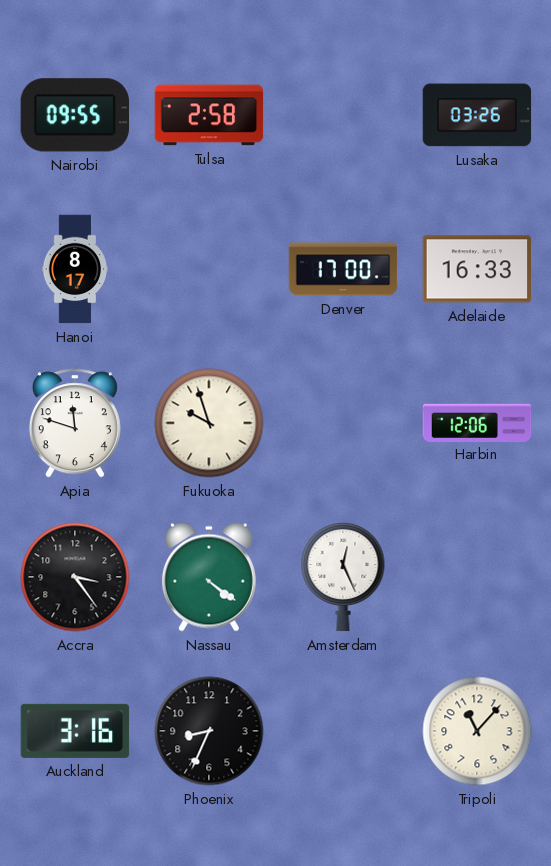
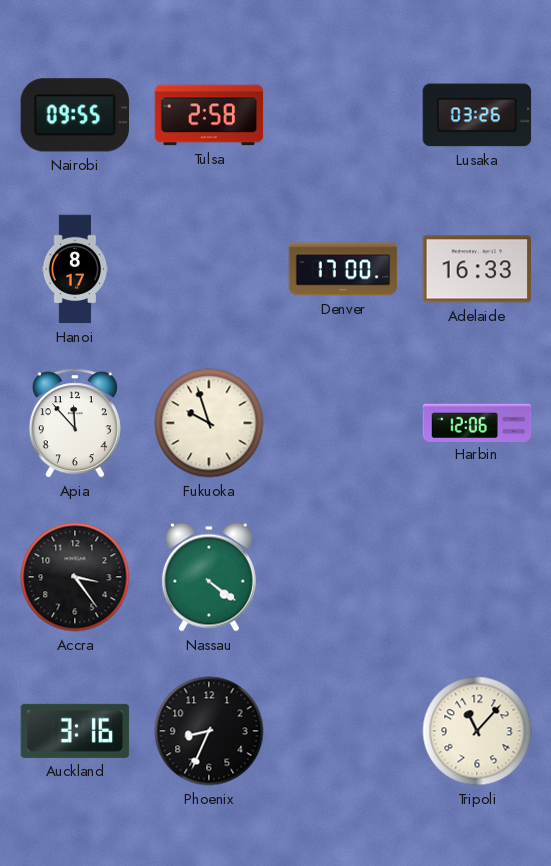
Apia: 11:48 -> 11:53
Amsterdam: 12:26 -> none
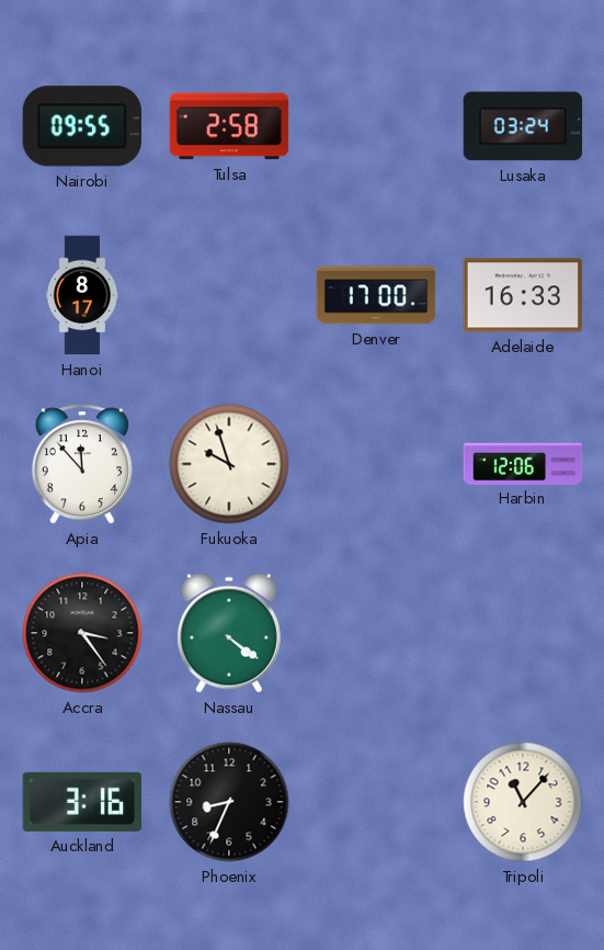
Lusaka: 03:26 -> 03:24
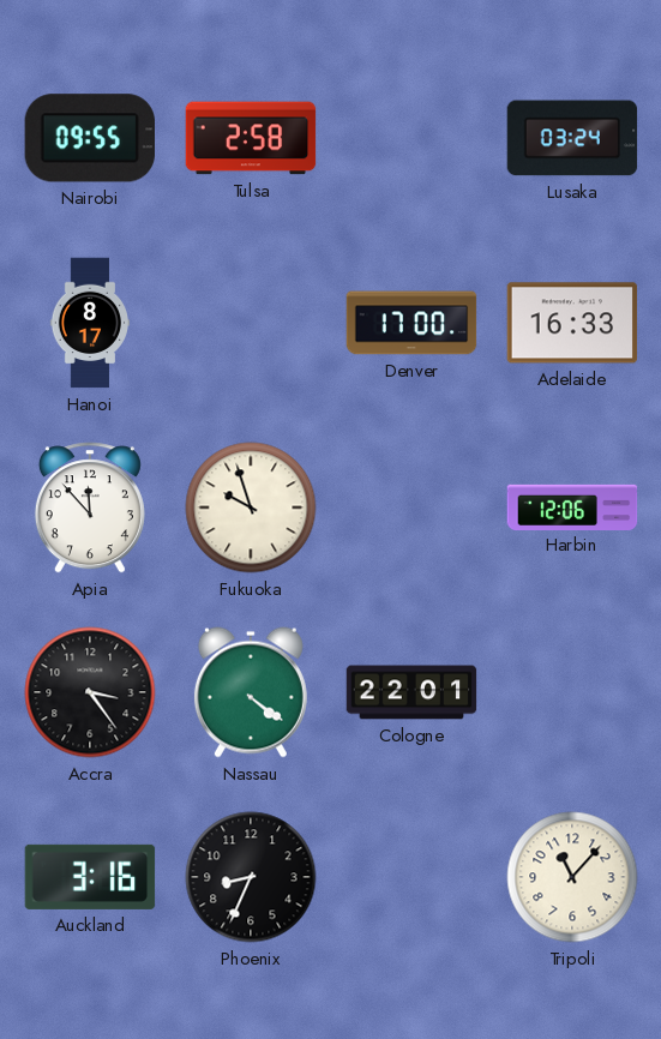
Cologne: none -> 22:01
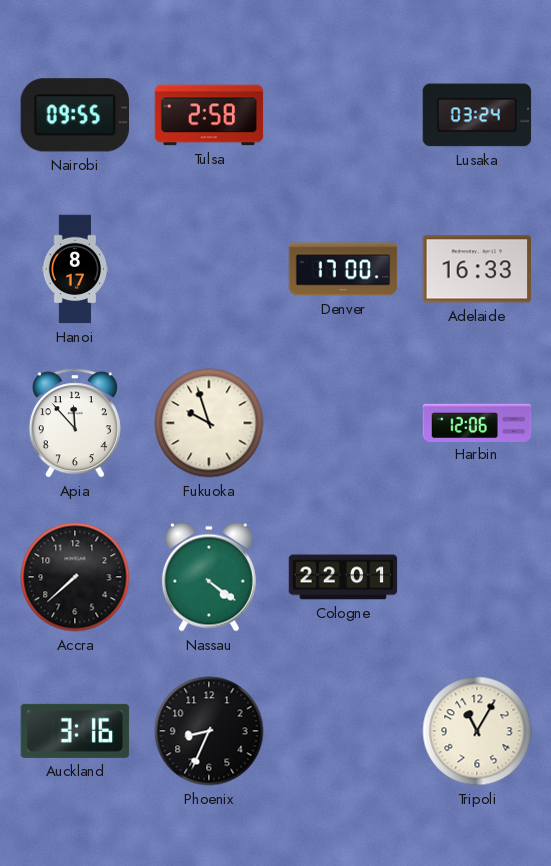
Accra: 3:24 -> 7:38
Tripoli: 11:07 -> 11:05
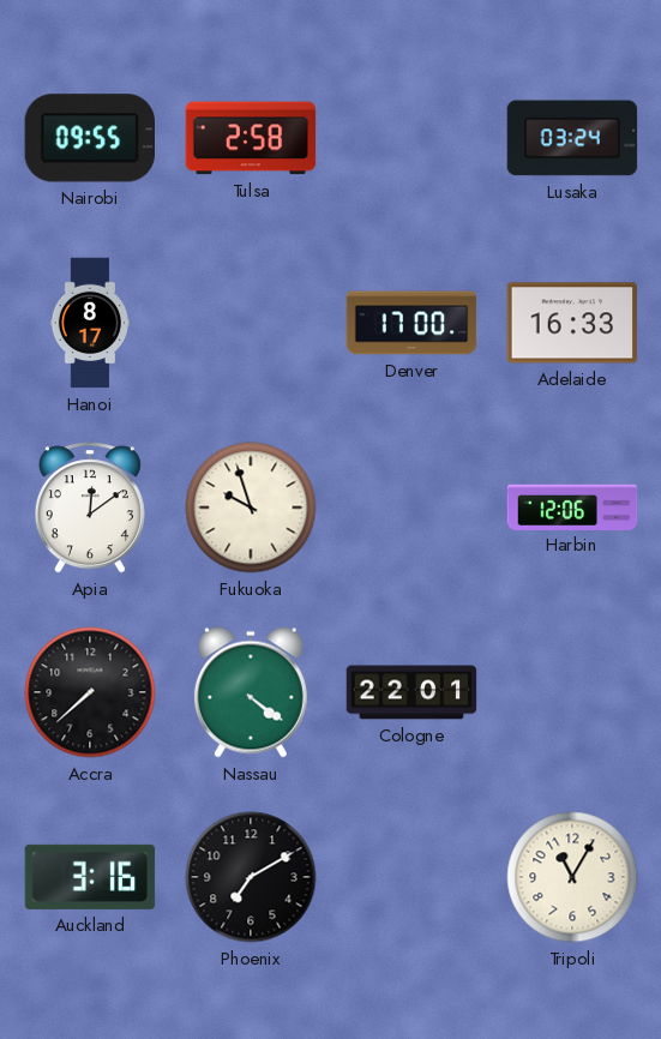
Apia: 11:53 -> 12:09
Phoenix: 8:34 -> 7:10
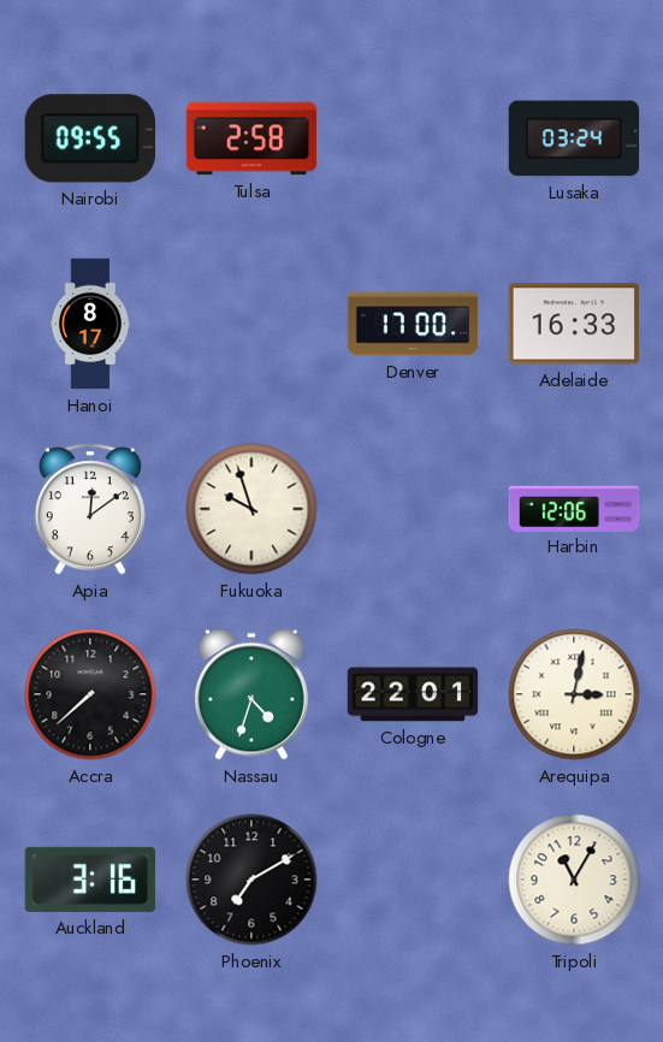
Nassau: 4:21 -> 4:33
Arequipa: none -> 3:02
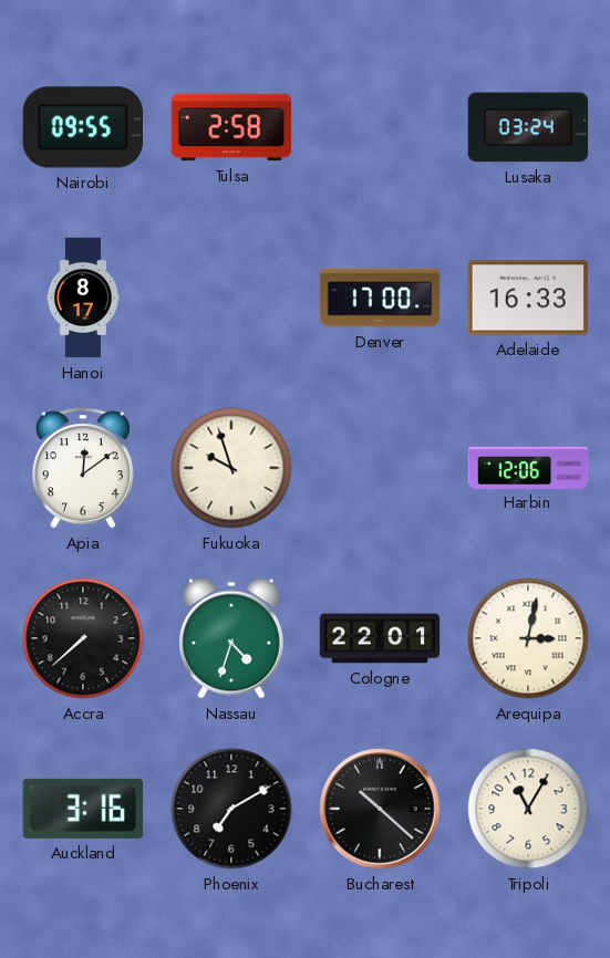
Bucharest: none -> 10:22
